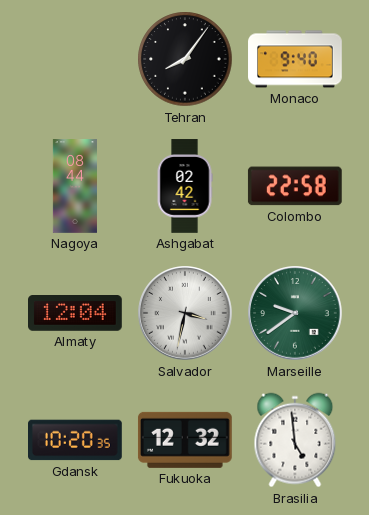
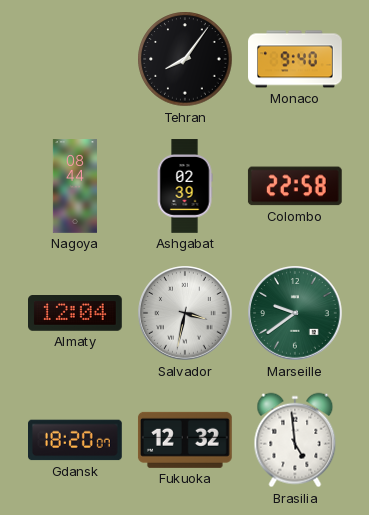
Ashgabat: 02:42 -> 02:39
Gdansk: 10:20 -> 18:20
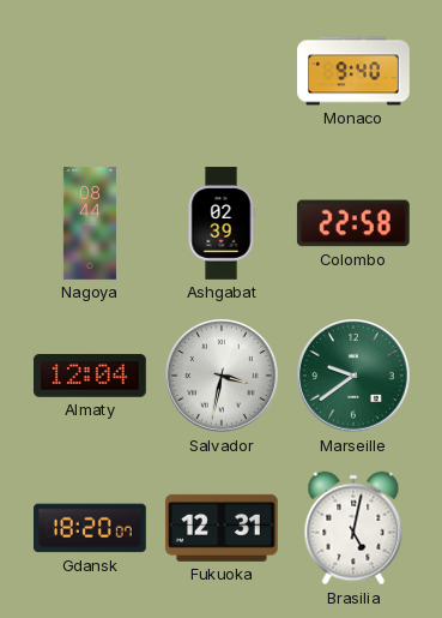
Tehran: 8:06 -> none
Fukuoka: 12:32 -> 12:31
Brasilia: 4:59 -> 5:02
